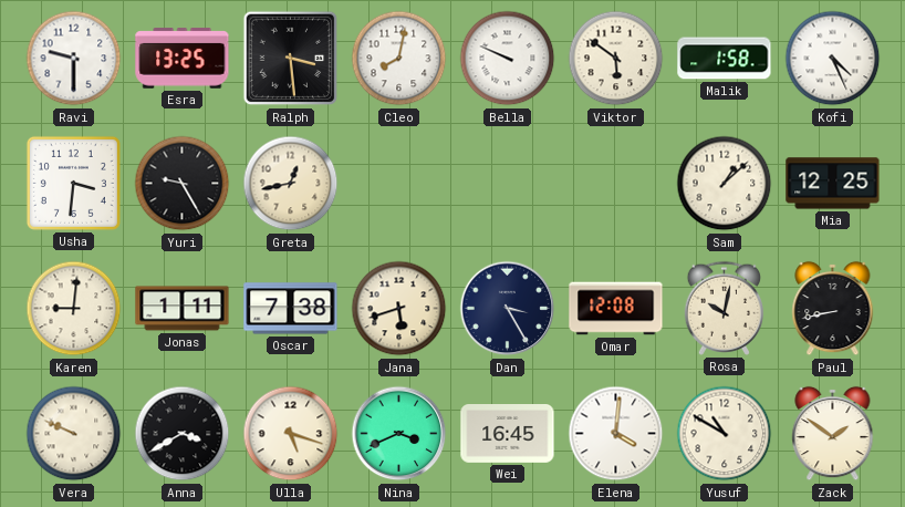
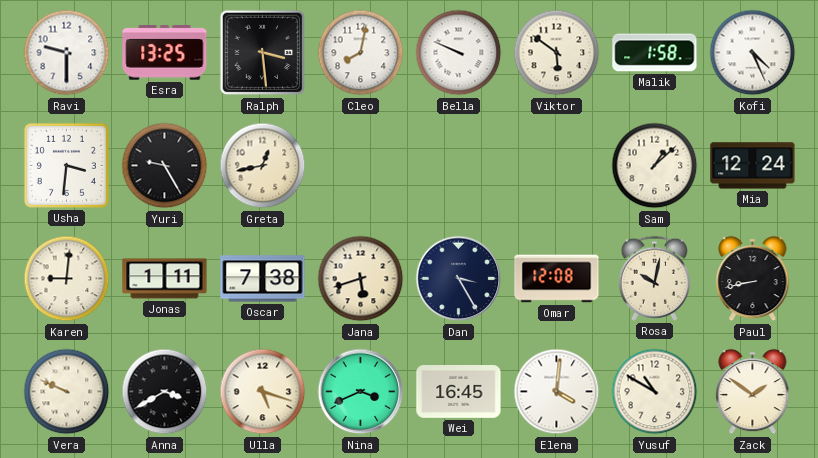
Mia: 12:25 -> 12:24
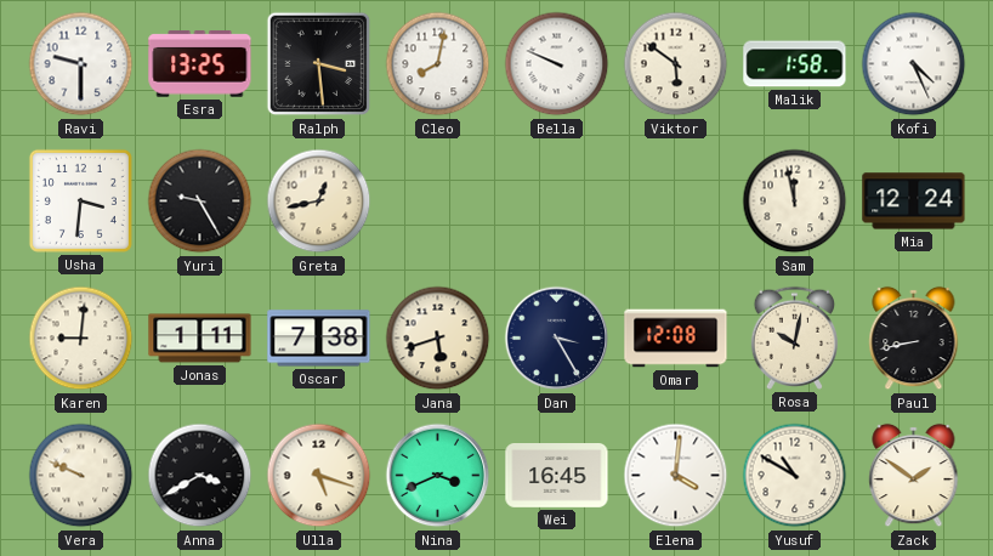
Sam: 1:08 -> 11:58
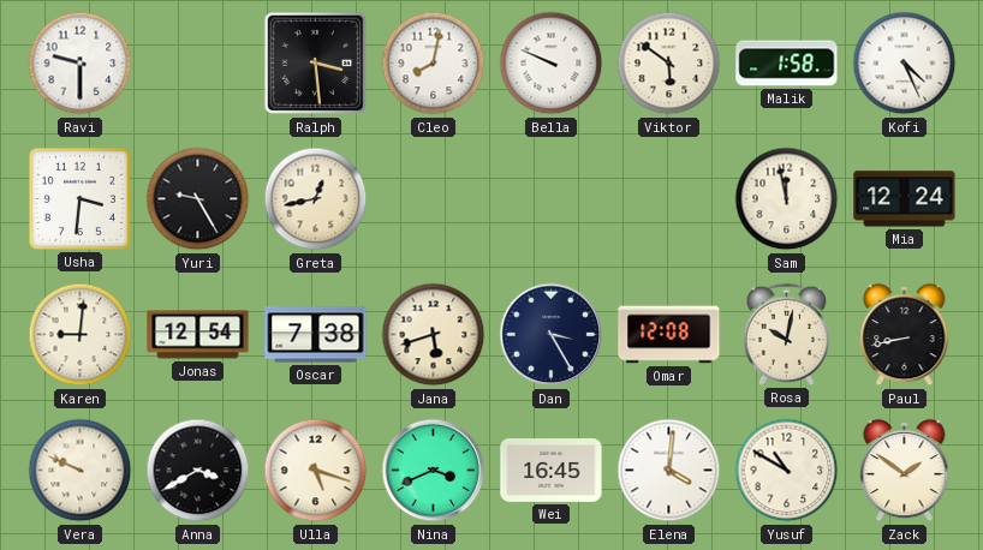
Esra: 13:25 -> none
Jonas: 1:11 -> 12:54
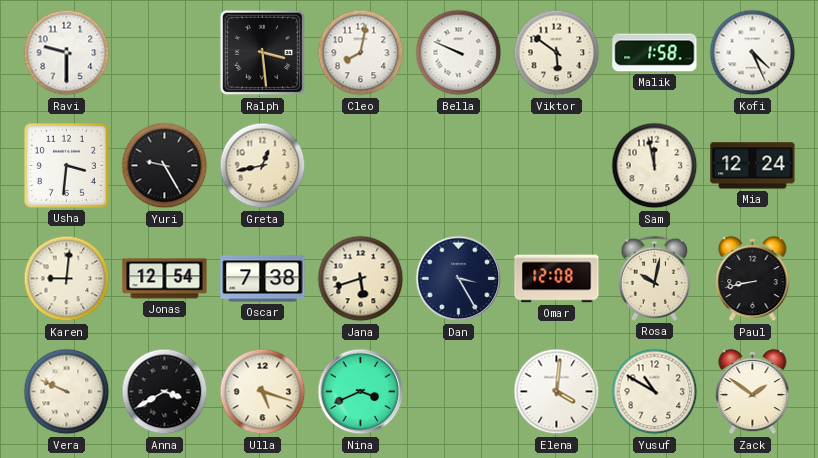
Wei: 16:45 -> none
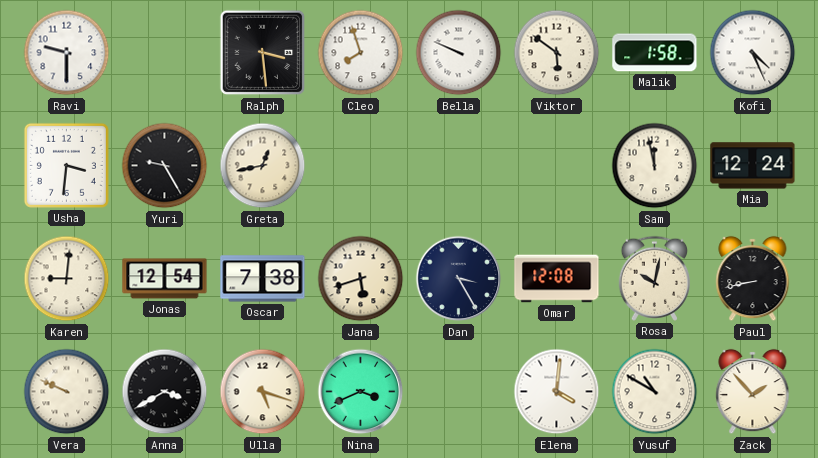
Cleo: 8:02 -> 7:57
Zack: 1:51 -> 1:53
